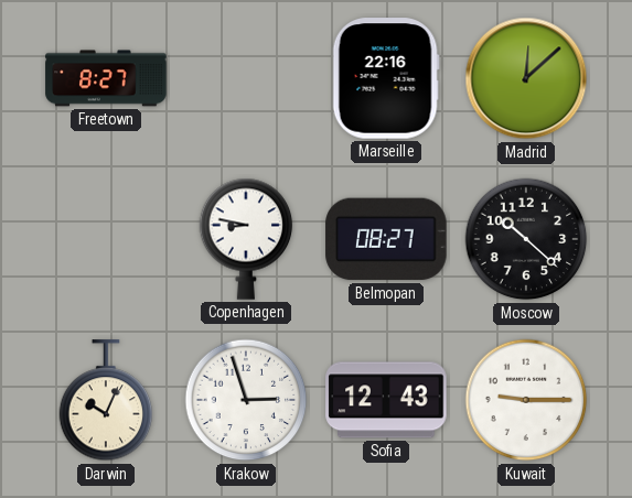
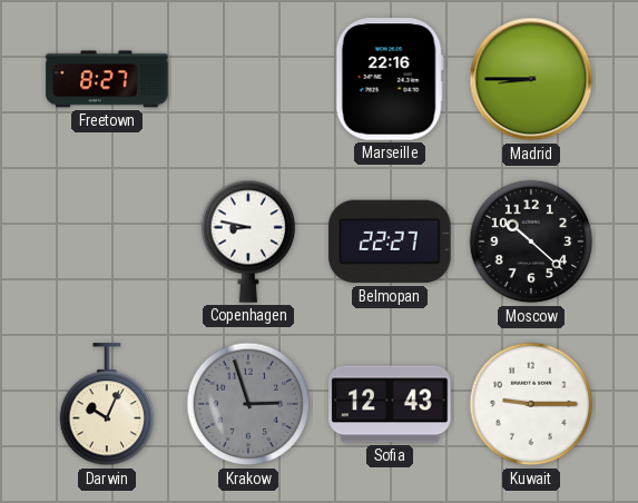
Madrid: 12:08 -> 8:45
Belmopan: 08:27 -> 22:27
Krakow dial: white -> grey
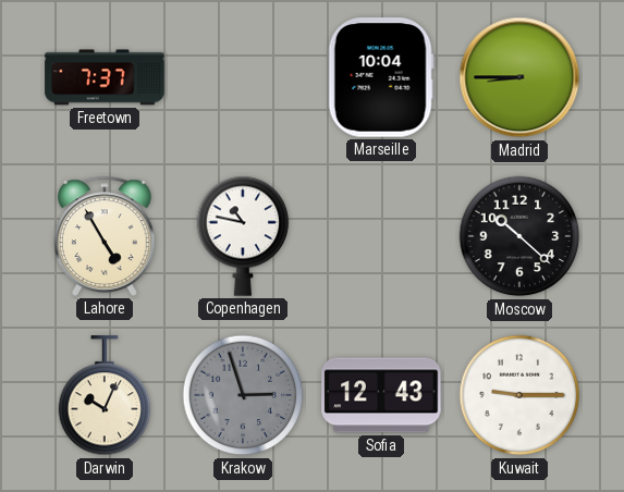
Freetown: 8:27 -> 7:37
Marseille: 22:16 -> 10:04
Lahore: none -> 4:55
Copenhagen: 8:47 -> 10:47
Belmopan: 22:27 -> none
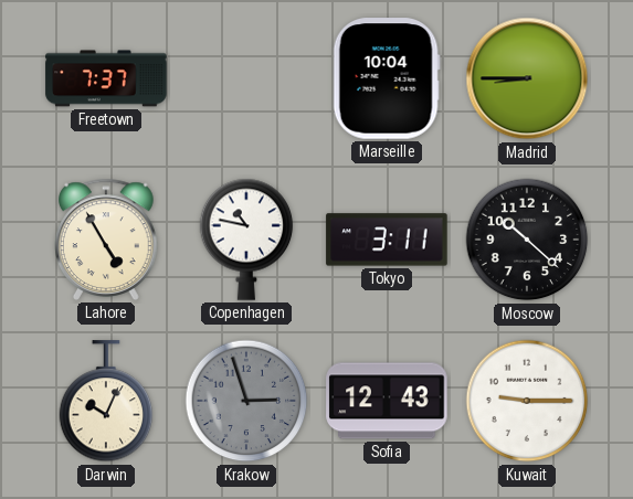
Tokyo: none -> 3:11
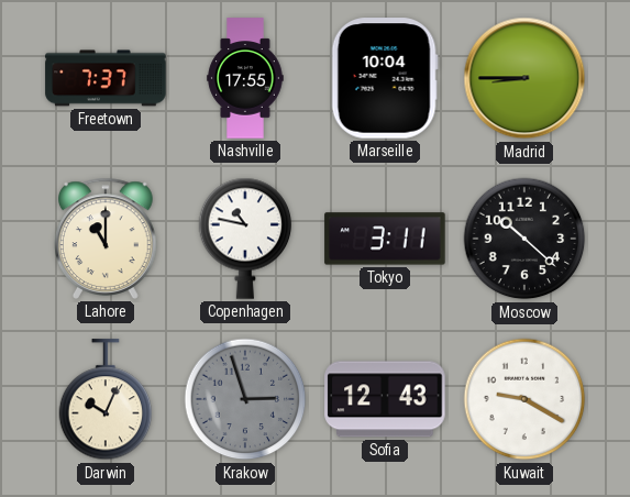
Nashville: none -> 17:55
Lahore: 4:55 -> 11:00
Kuwait: 9:15 -> 9:20
